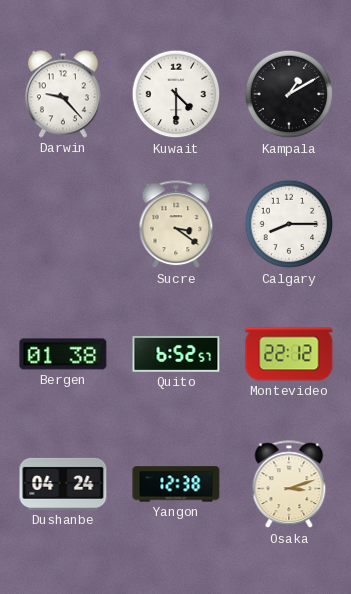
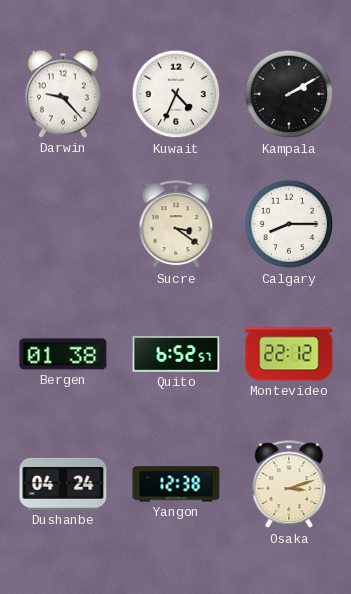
Kuwait: 4:30 -> 4:34
Kampala: 1:10 -> 2:10
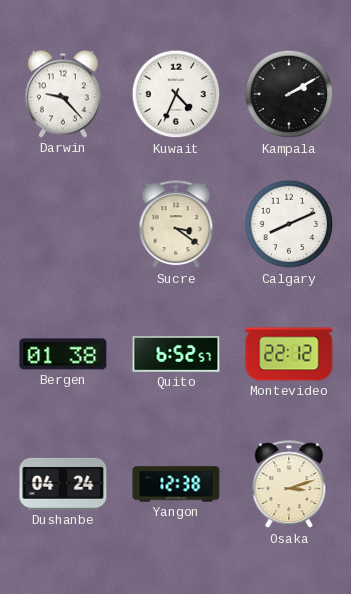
Calgary: 8:15 -> 8:11
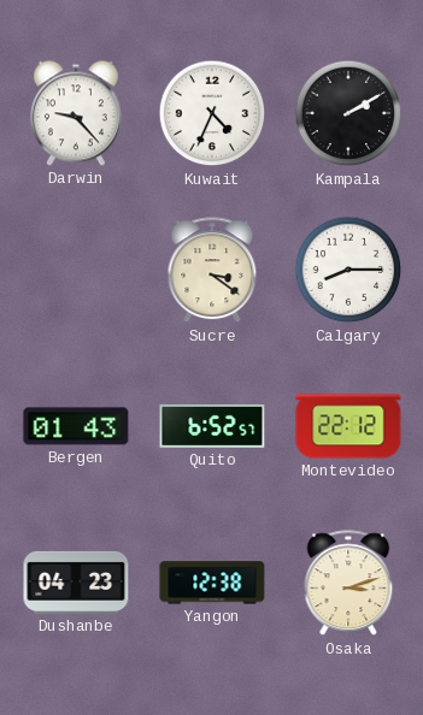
Calgary: 8:11 -> 8:15
Bergen: 01:38 -> 01:43
Dushanbe: 04:24 -> 04:23
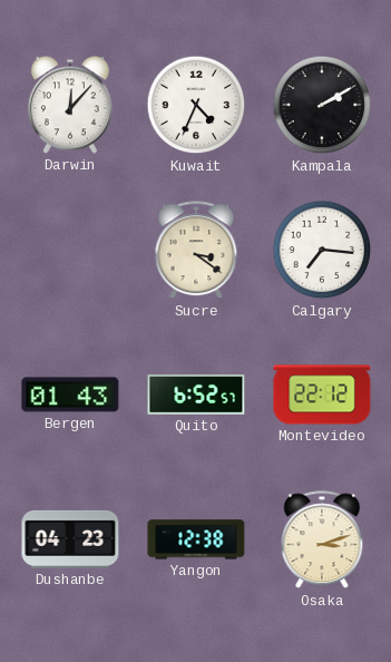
Darwin: 9:23 -> 12:07
Calgary: 8:15 -> 7:16
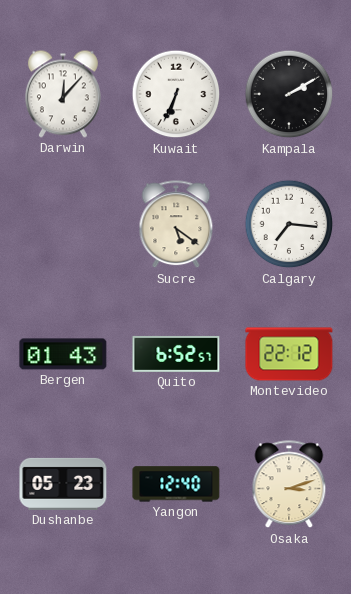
Kuwait: 4:34 -> 6:34
Sucre: 3:21 -> 5:21
Dushanbe: 04:23 -> 05:23
Yangon: 12:38 -> 12:40
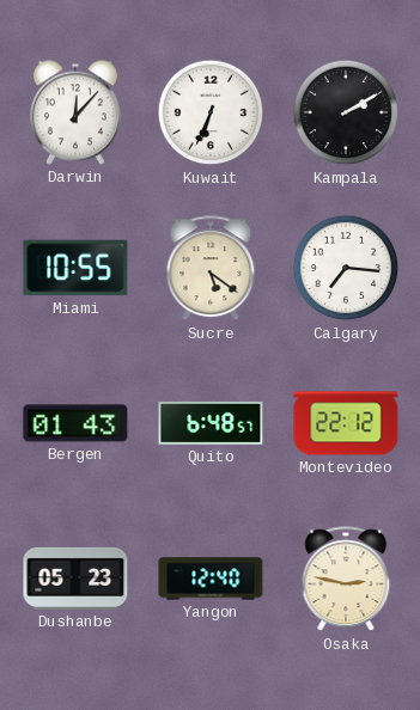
Miami: none -> 10:55
Quito: 6:52 -> 6:48
Osaka: 3:12 -> 2:47
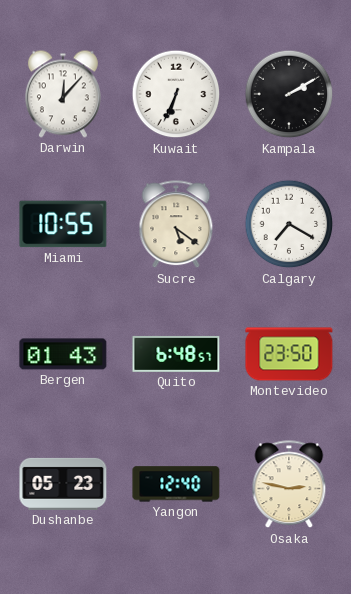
Calgary: 7:16 -> 7:20
Montevideo: 22:12 -> 23:50
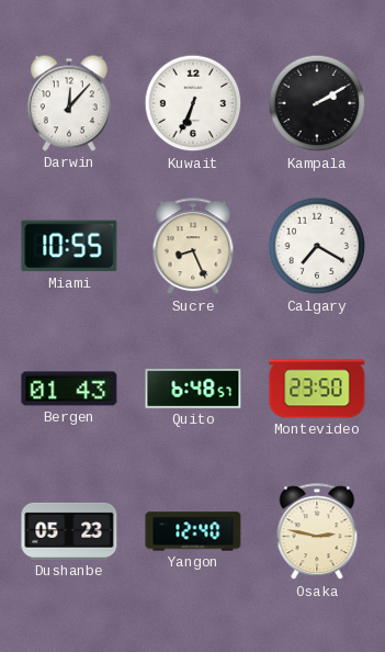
Sucre: 5:21 -> 8:26
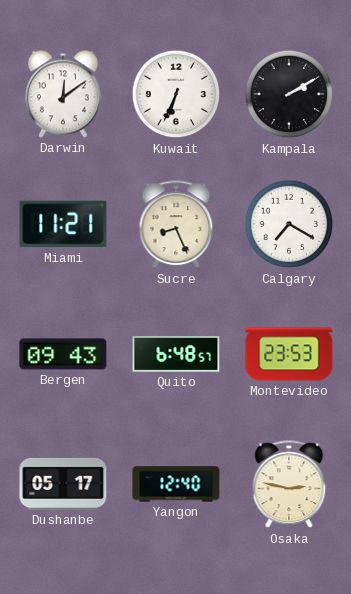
Darwin: 12:07 -> 12:09
Miami: 10:55 -> 11:21
Bergen: 01:43 -> 09:43
Montevideo: 23:50 -> 23:53
Dushanbe: 05:23 -> 05:17
